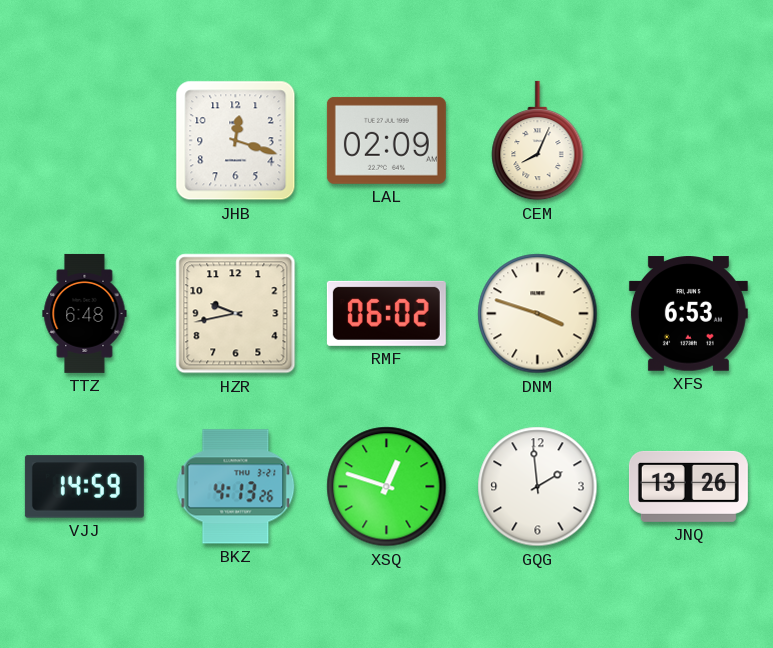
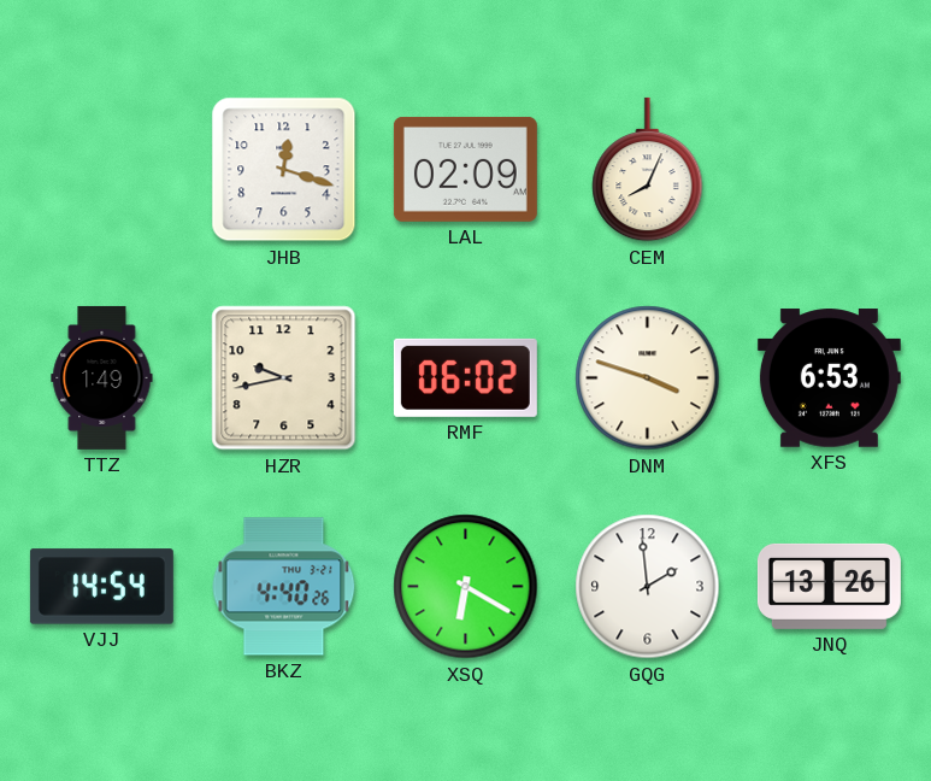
TTZ: 6:48 -> 1:49
VJJ: 14:59 -> 14:54
BKZ: 4:13 -> 4:40
XSQ: 12:48 -> 6:20
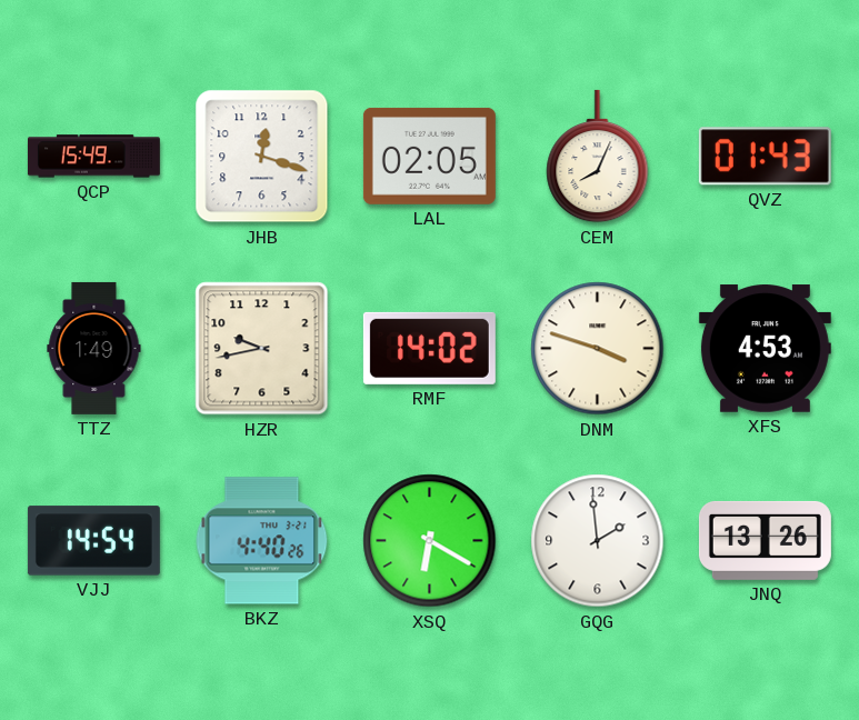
QCP: none -> 15:49
LAL: 02:09 -> 02:05
QVZ: none -> 01:43
RMF: 06:02 -> 14:02
XFS: 6:53 -> 4:53
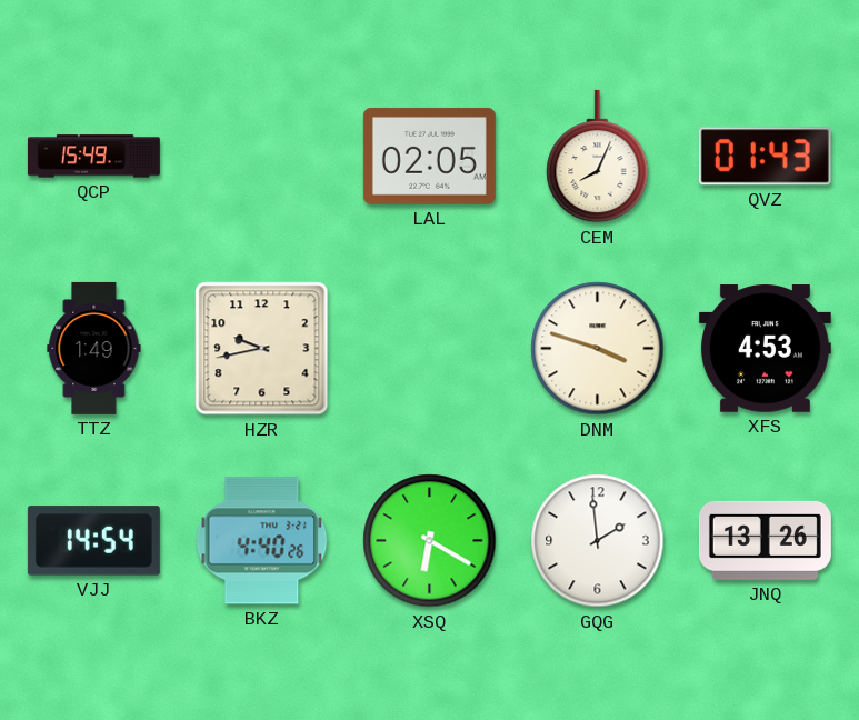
JHB: 12:18 -> none
RMF: 14:02 -> none
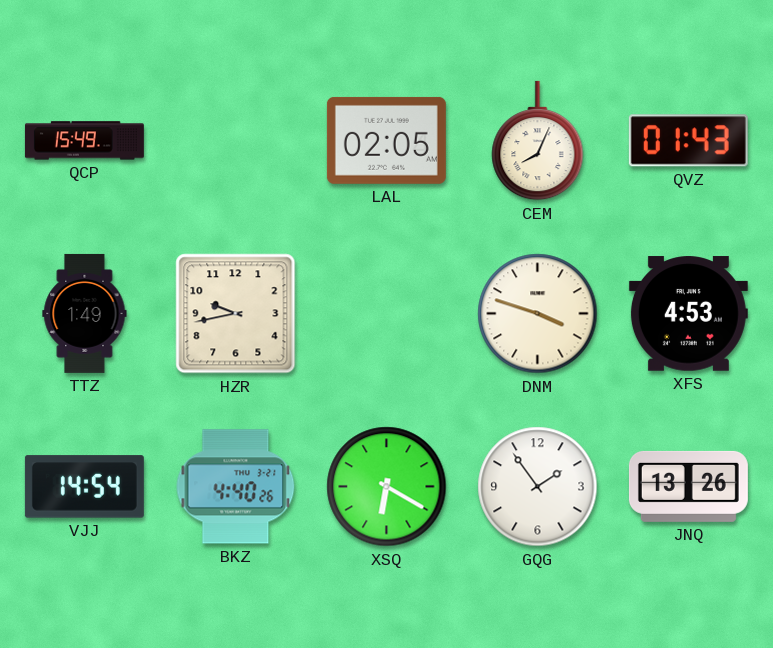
GQG: 1:59 -> 1:54
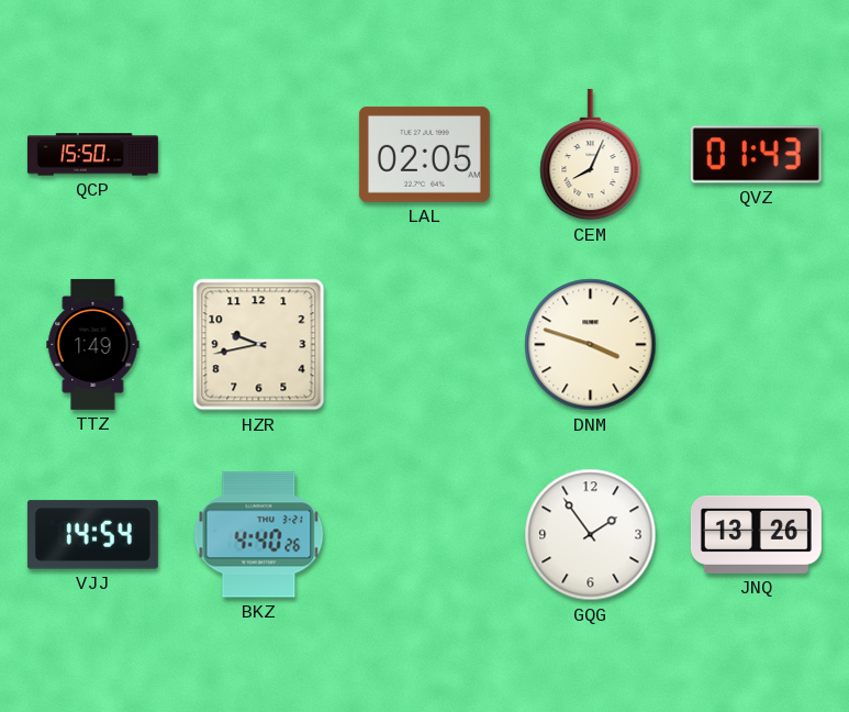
QCP: 15:49 -> 15:50
XFS: 4:53 -> none
XSQ: 6:20 -> none
